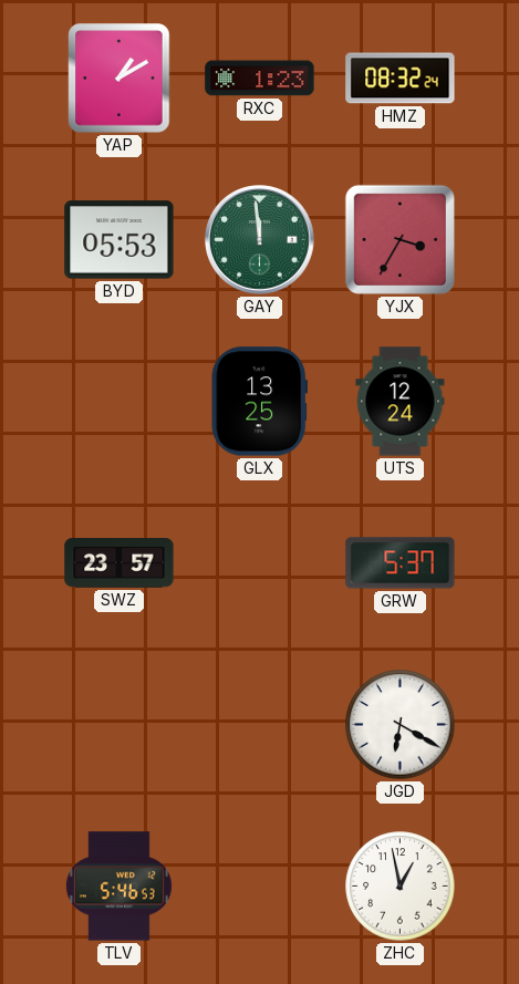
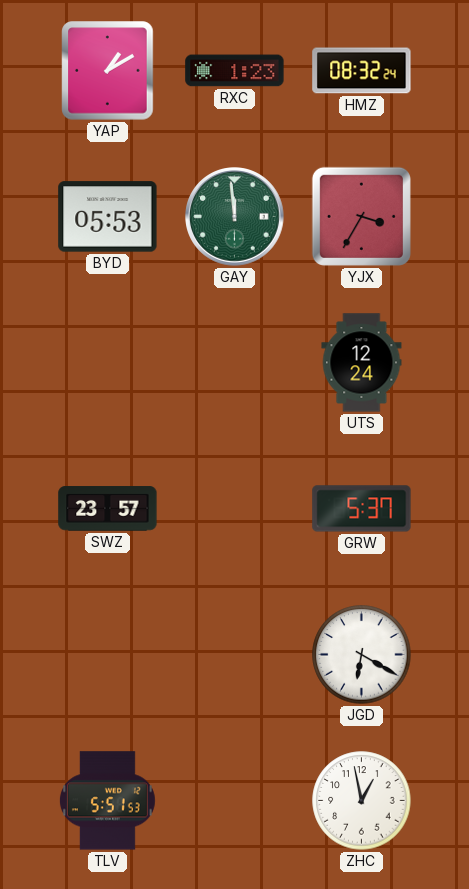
GLX: 13:25 -> none
TLV: 5:46 -> 5:51
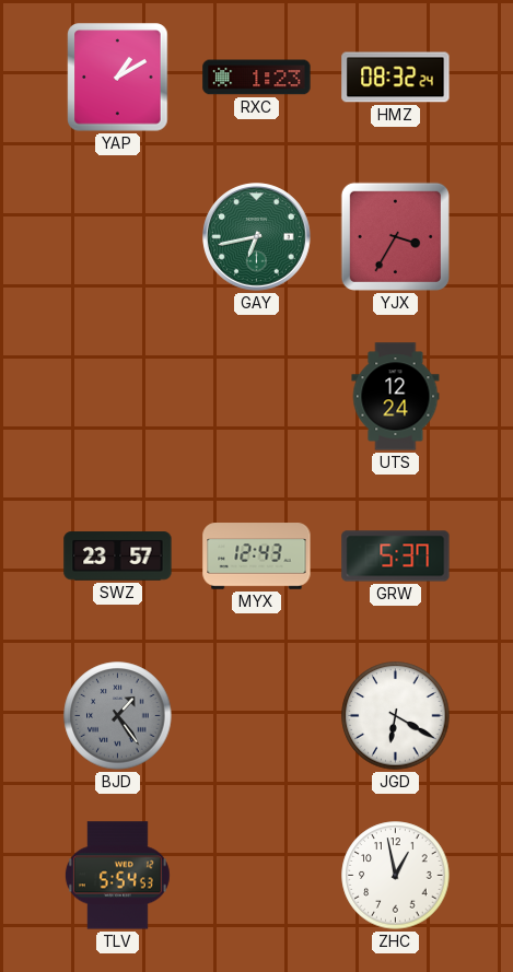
BYD: 05:53 -> none
GAY: 11:59 -> 6:43
MYX: none -> 12:43
BJD: none -> 1:24
TLV: 5:51 -> 5:54
